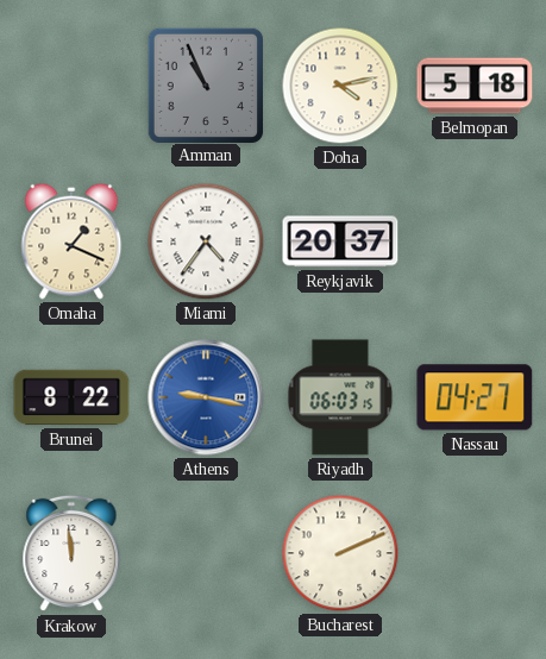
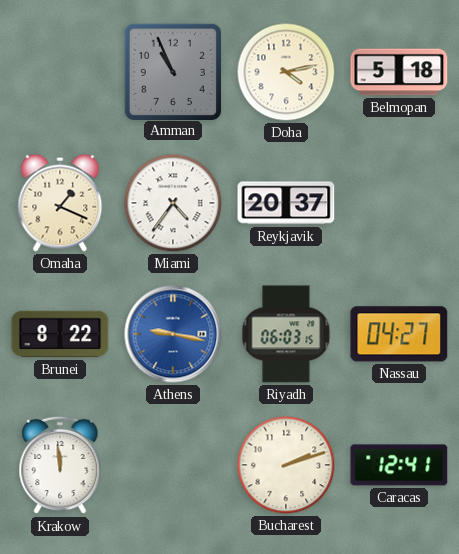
Bucharest: 2:11 -> 2:12
Caracas: none -> 12:41
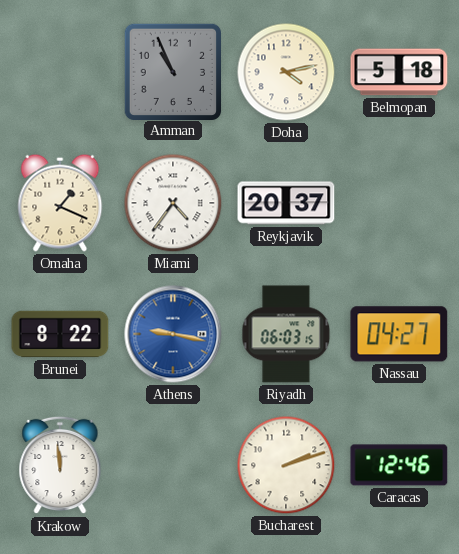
Caracas: 12:41 -> 12:46
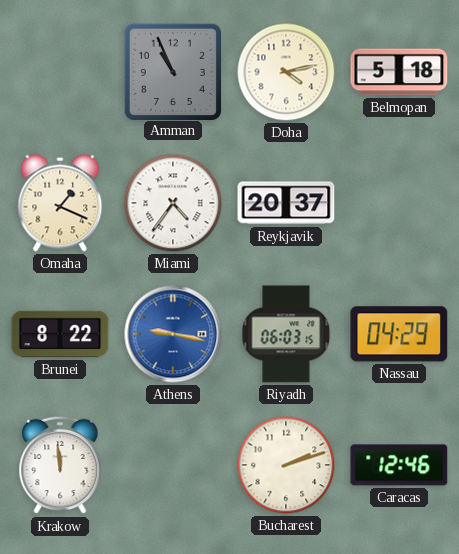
Nassau: 04:27 -> 04:29
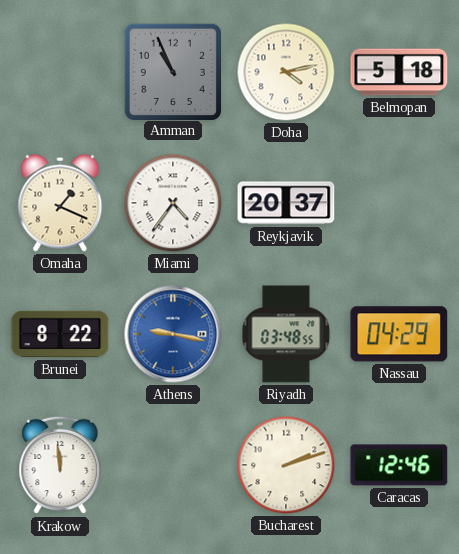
Riyadh: 06:03 -> 03:48
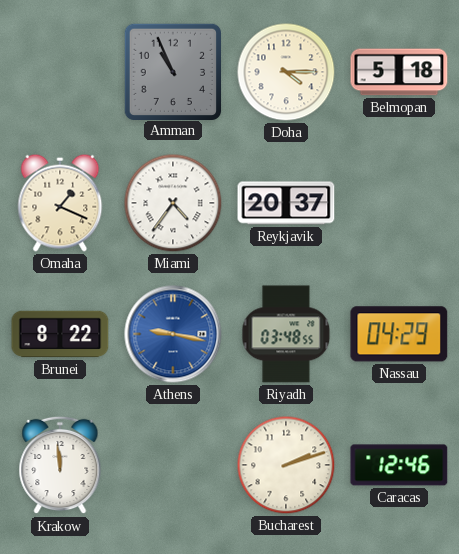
Doha: 4:13 -> 4:15
